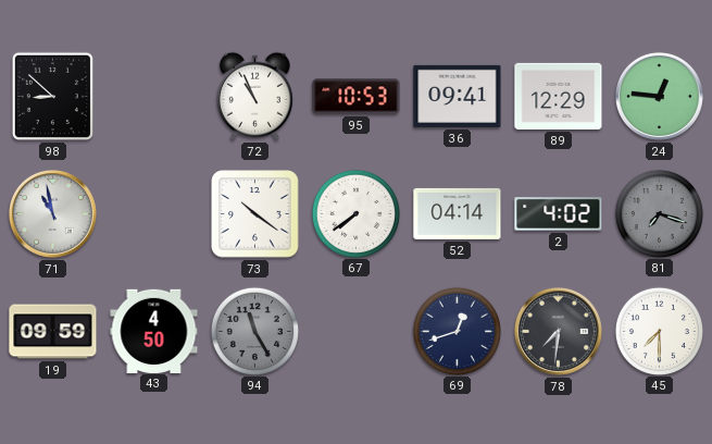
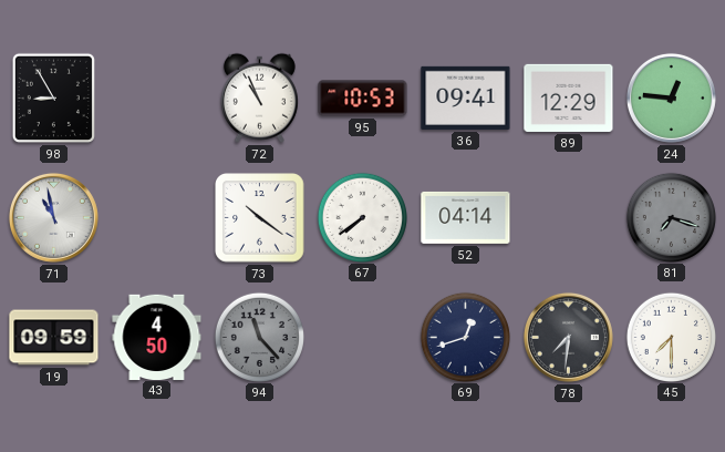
98: 8:52 -> 8:55
2: 4:02 -> none
94: 11:25 -> 11:23
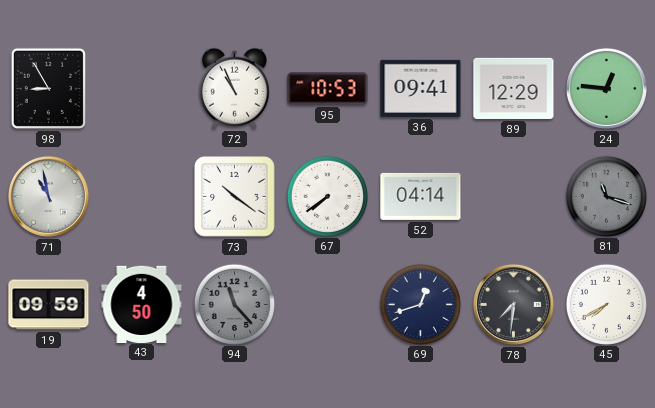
81: 7:18 -> 11:18
45: 7:30 -> 7:40
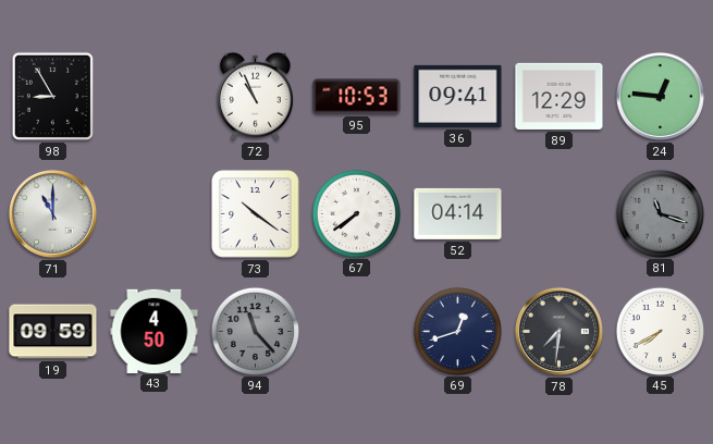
71: 10:58 -> 11:00
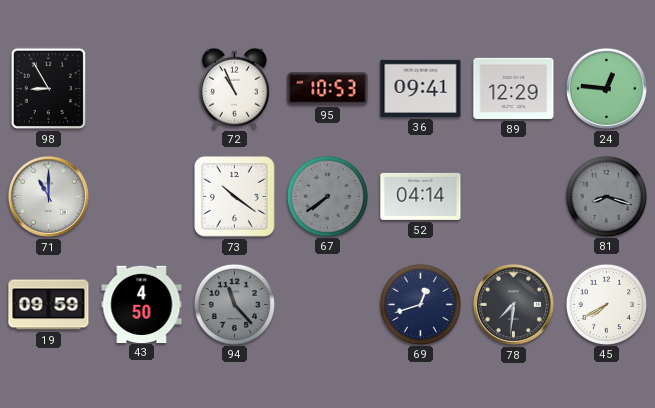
67 dial: white -> grey
81: 11:18 -> 8:18
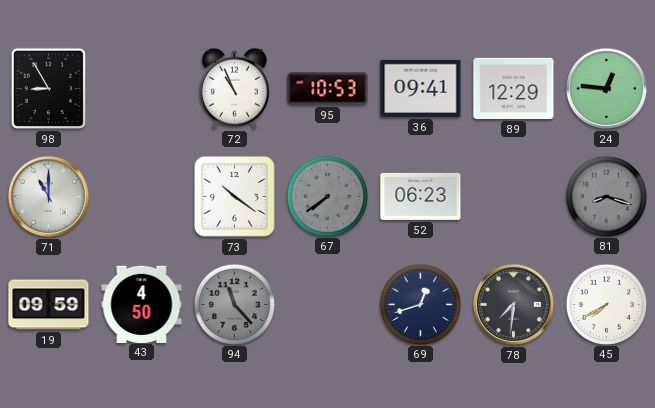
52: 04:14 -> 06:23
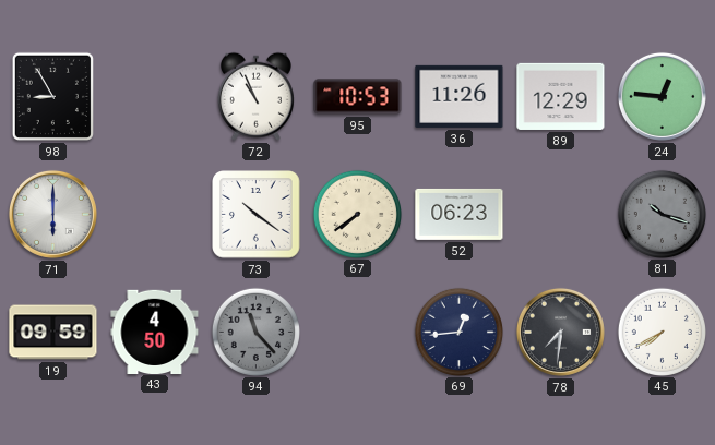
36: 09:41 -> 11:26
71: 11:00 -> 6:00
67 dial: grey -> cream
81: 8:18 -> 10:18
69: 12:42 -> 12:44
